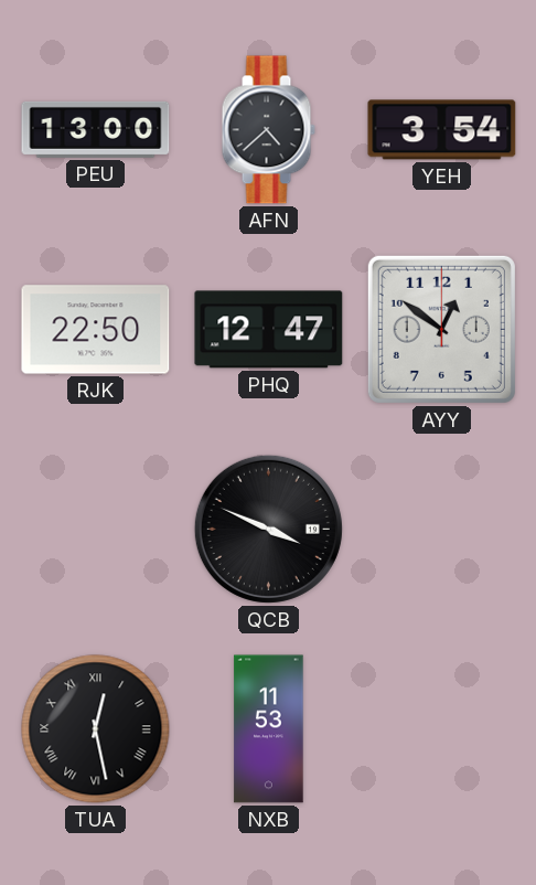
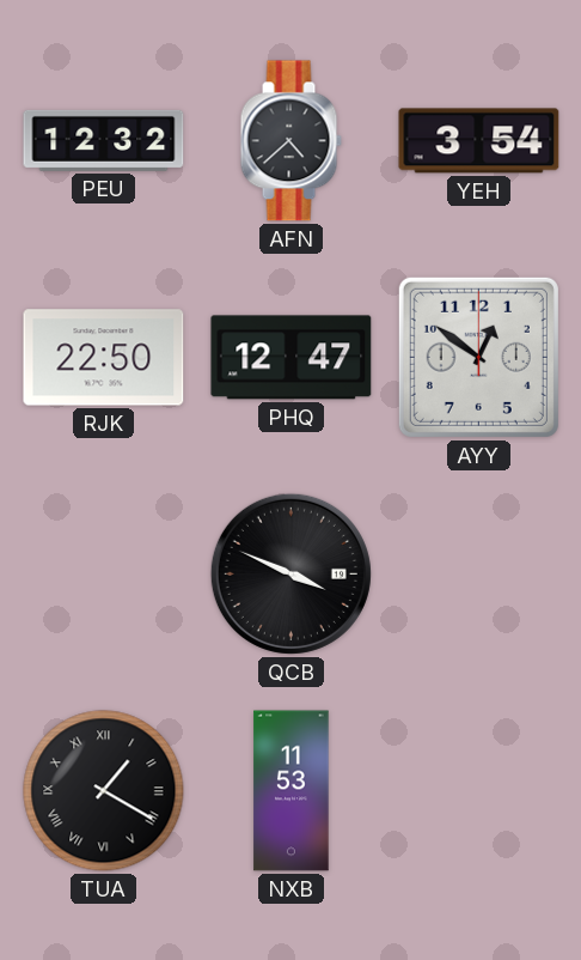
PEU: 13:00 -> 12:32
TUA: 12:28 -> 1:20
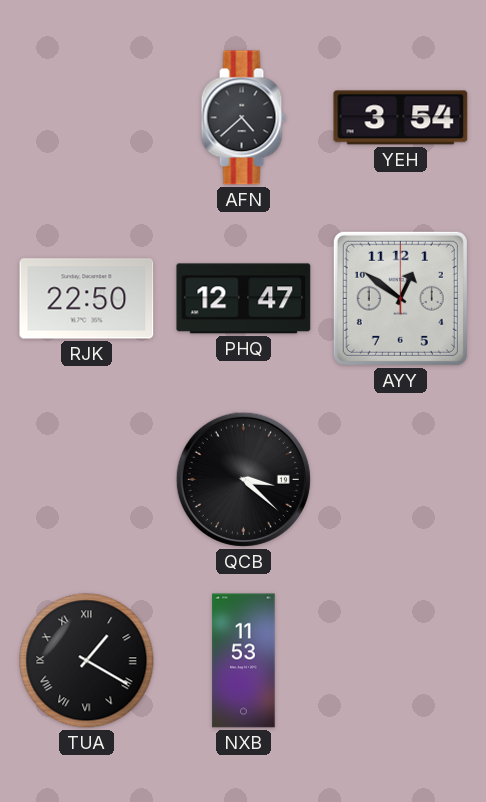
PEU: 12:32 -> none
QCB: 3:49 -> 3:22
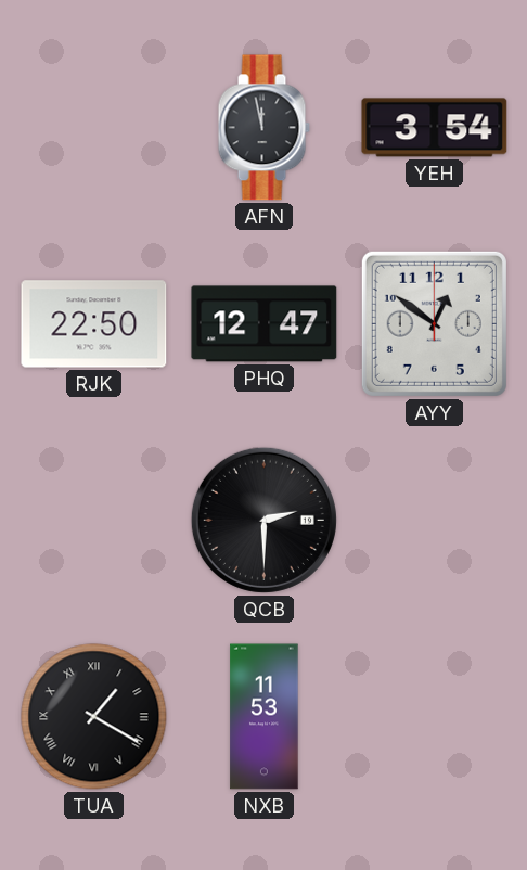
AFN: 4:38 -> 11:58
QCB: 3:22 -> 2:30
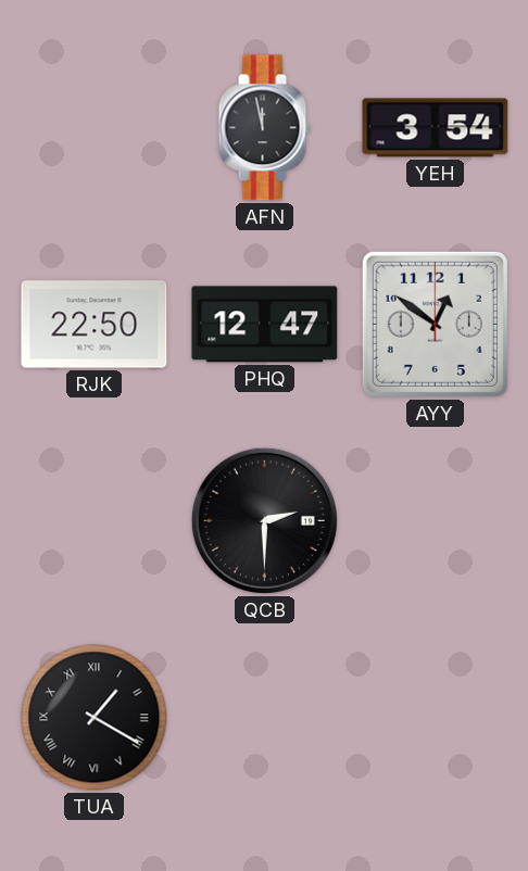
NXB: 11:53 -> none
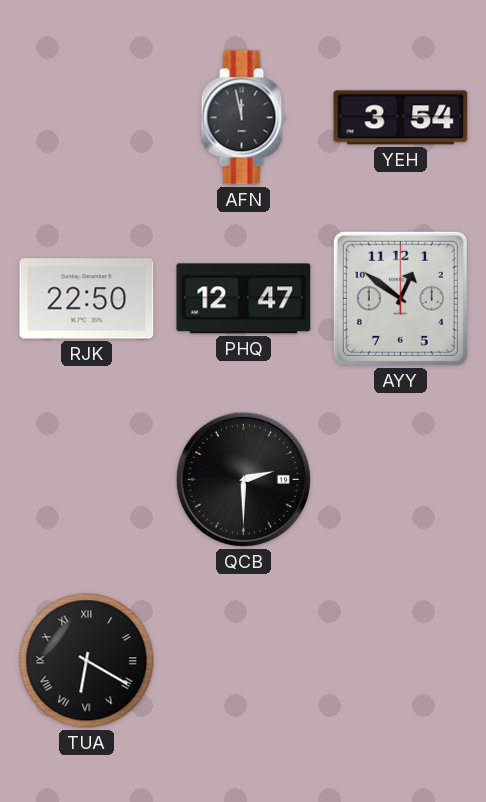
TUA: 1:20 -> 6:20
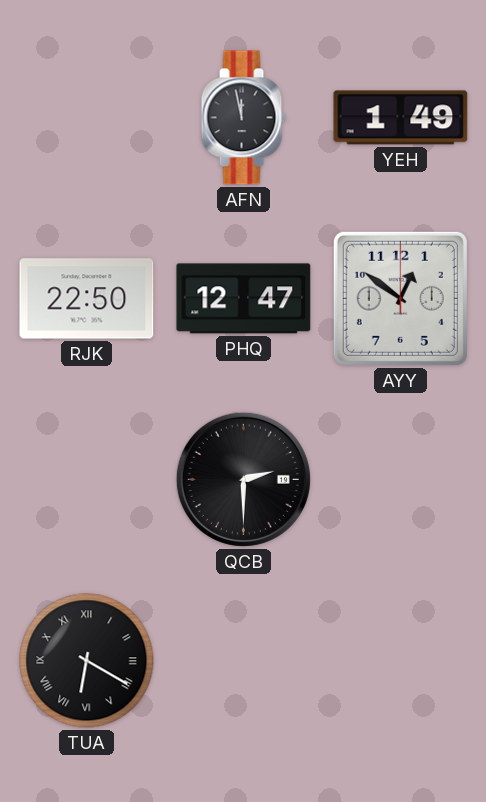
YEH: 3:54 -> 1:49
